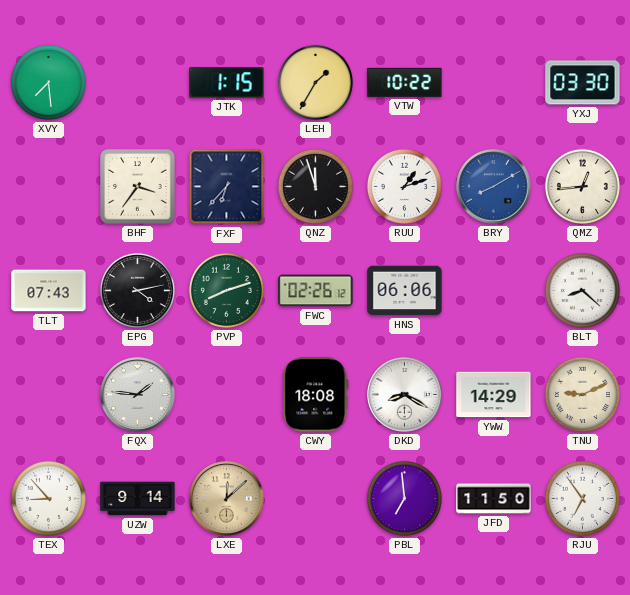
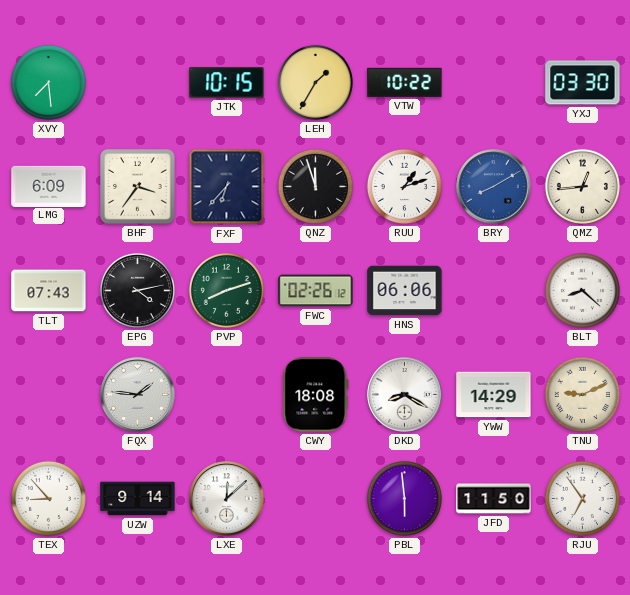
JTK: 1:15 -> 10:15
LMG: none -> 6:09
LXE dial: champagne -> white
PBL: 6:59 -> 5:59
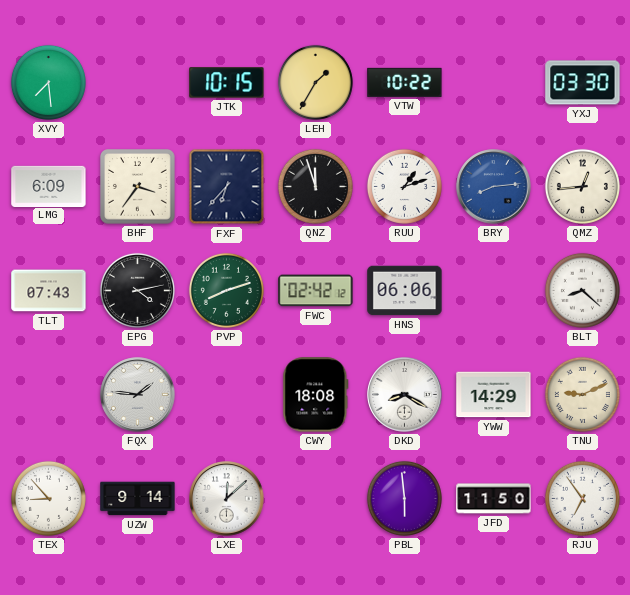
BRY: 8:10 -> 8:14
FWC: 02:26 -> 02:42
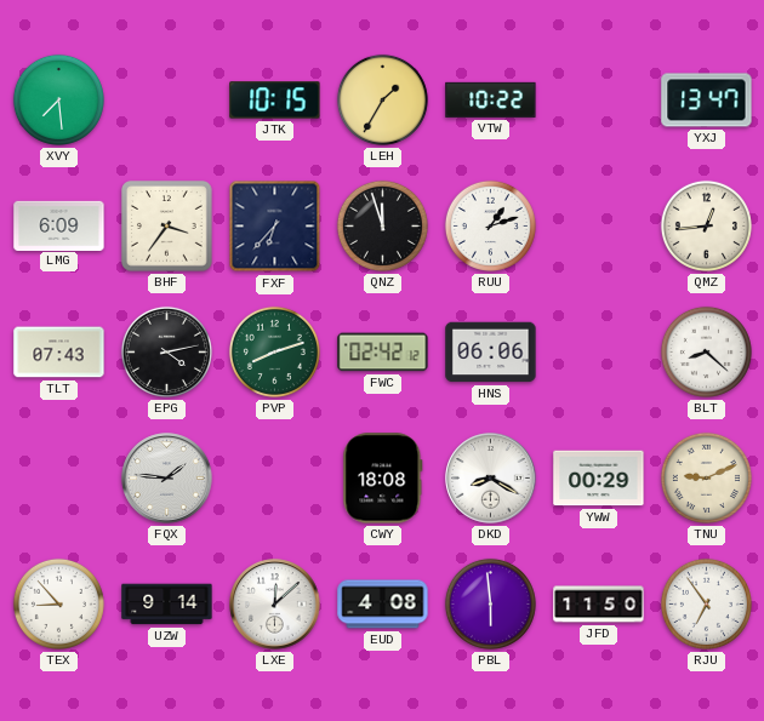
YXJ: 03:30 -> 13:47
BRY: 8:14 -> none
YWW: 14:29 -> 00:29
EUD: none -> 4:08
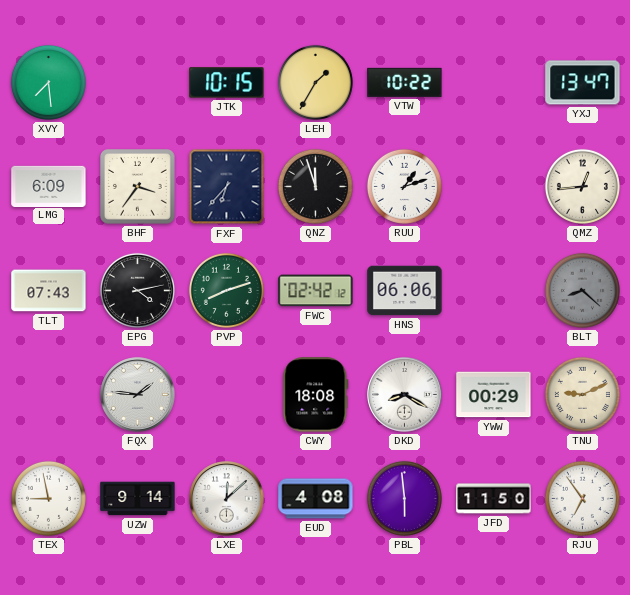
BLT dial: white -> grey
TEX: 8:53 -> 8:58
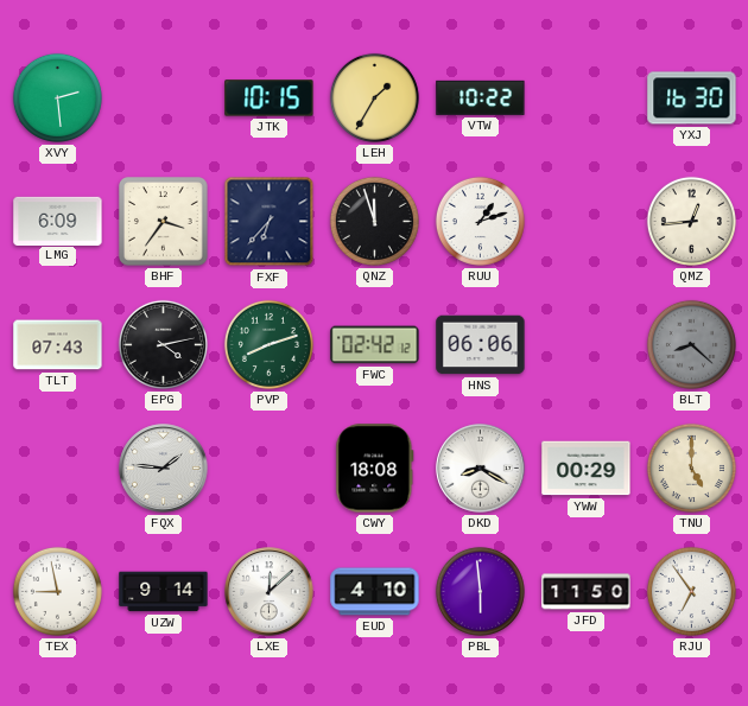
XVY: 7:29 -> 2:29
YXJ: 13:47 -> 16:30
TNU: 9:11 -> 5:00
EUD: 4:08 -> 4:10
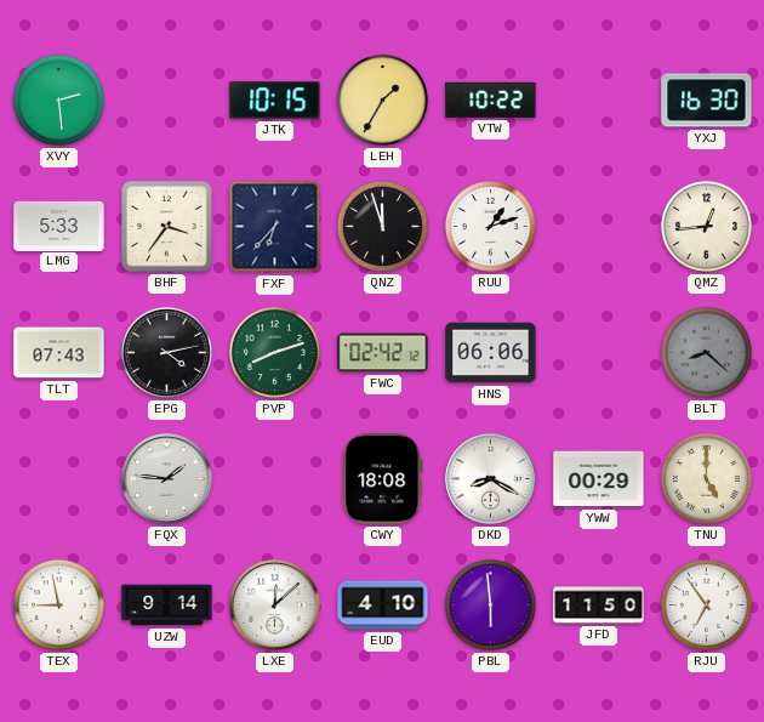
LMG: 6:09 -> 5:33
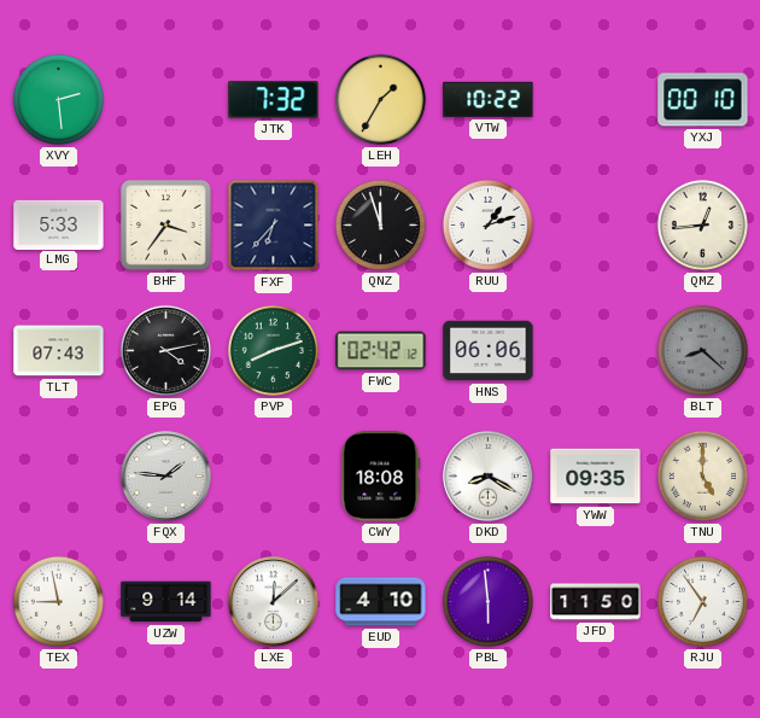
JTK: 10:15 -> 7:32
YXJ: 16:30 -> 00:10
YWW: 00:29 -> 09:35
